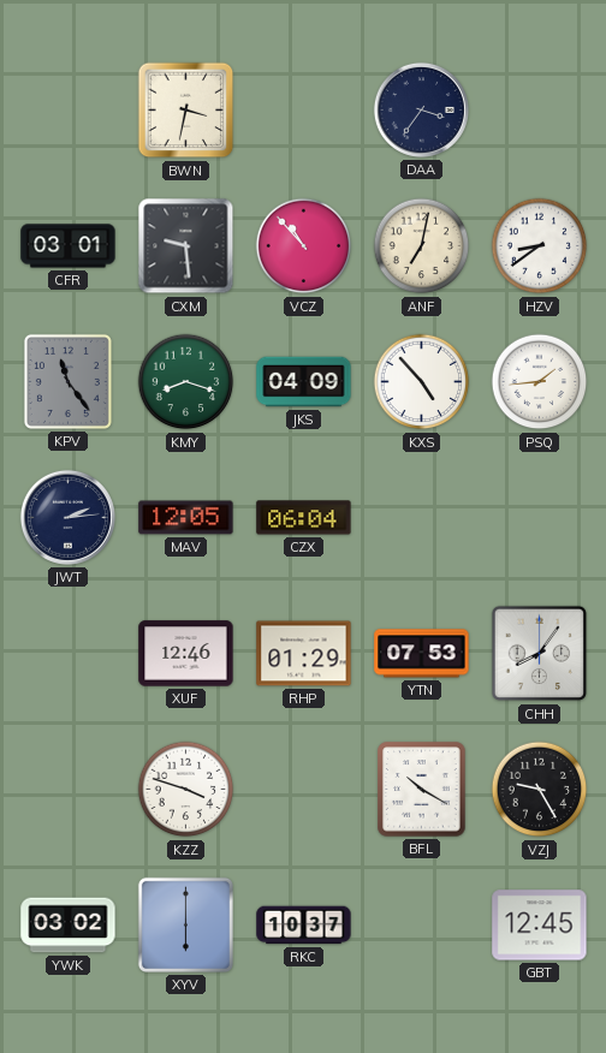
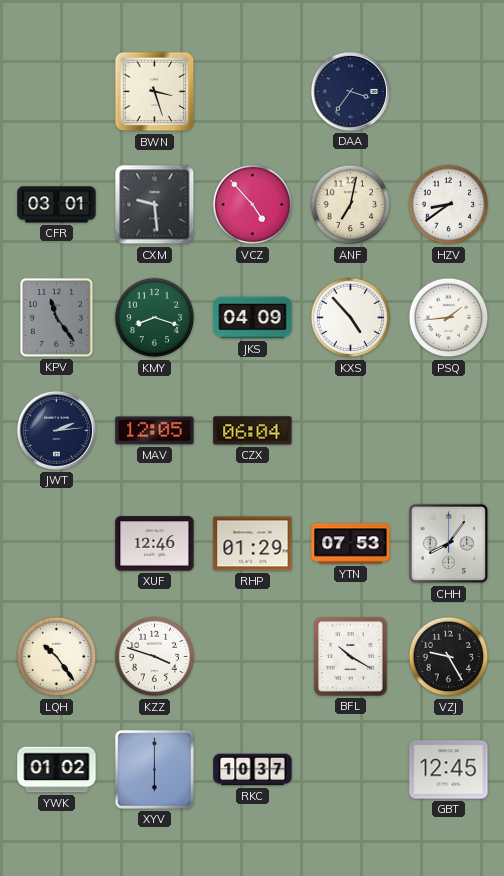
BWN: 3:32 -> 3:27
VCZ: 10:53 -> 4:53
LQH: none -> 10:24
YWK: 03:02 -> 01:02
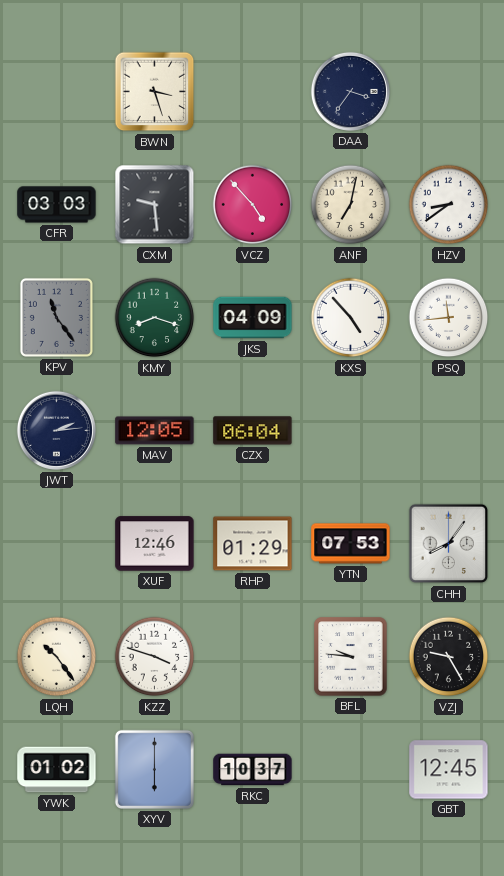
CFR: 03:01 -> 03:03
PSQ: 1:44 -> 11:44
BFL: 10:20 -> 9:46
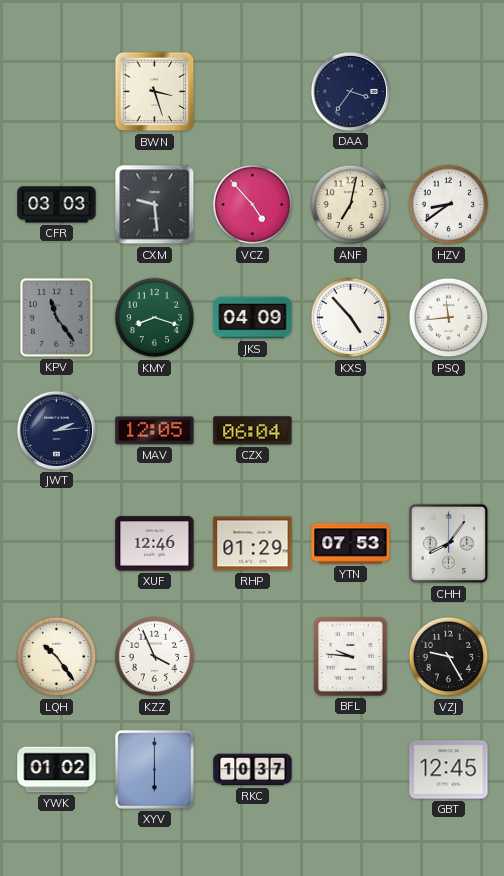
KZZ: 3:48 -> 3:56
